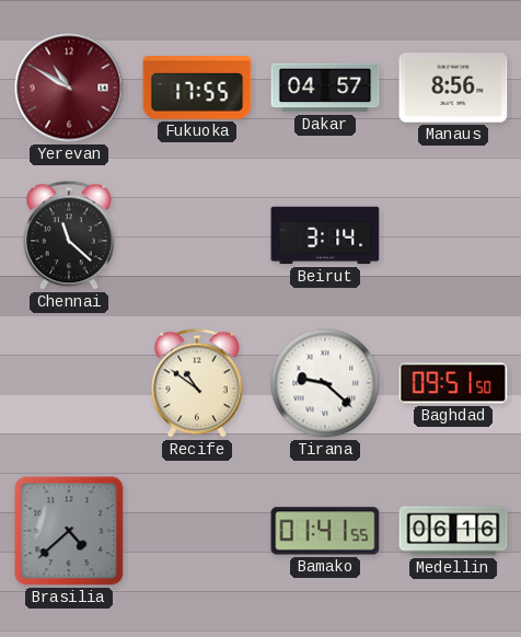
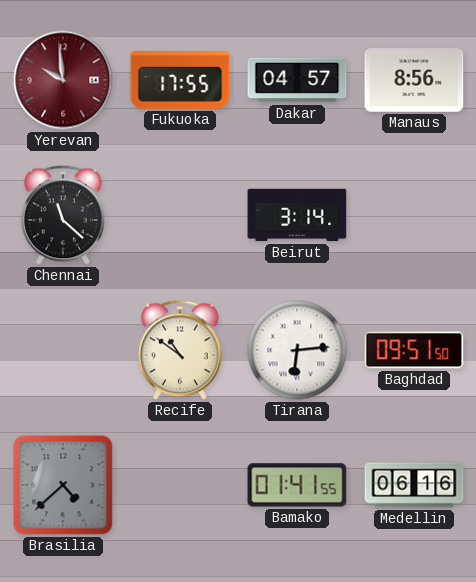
Yerevan: 10:50 -> 9:59
Tirana: 9:22 -> 6:14
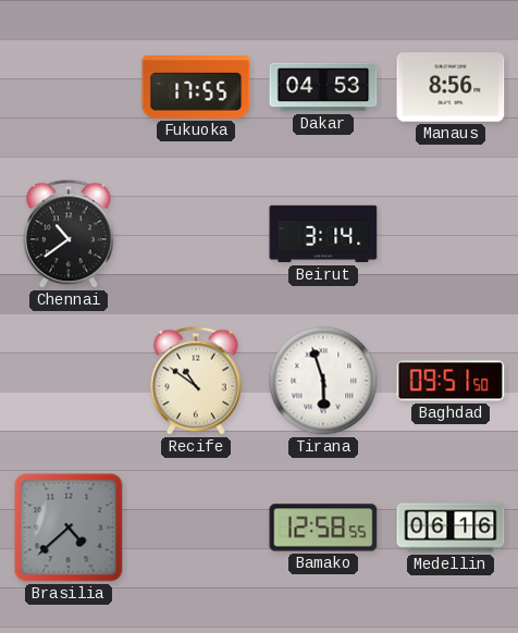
Yerevan: 9:59 -> none
Dakar: 04:57 -> 04:53
Chennai: 11:22 -> 10:39
Tirana: 6:14 -> 5:57
Bamako: 01:41 -> 12:58
